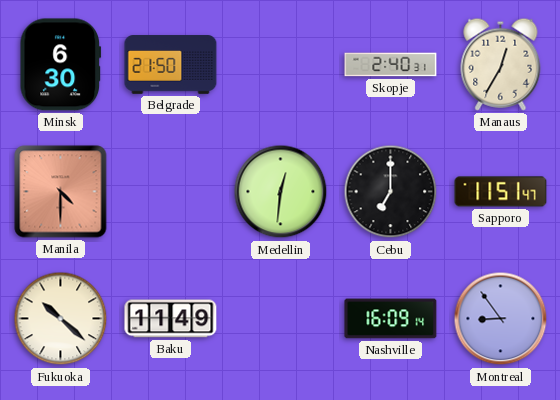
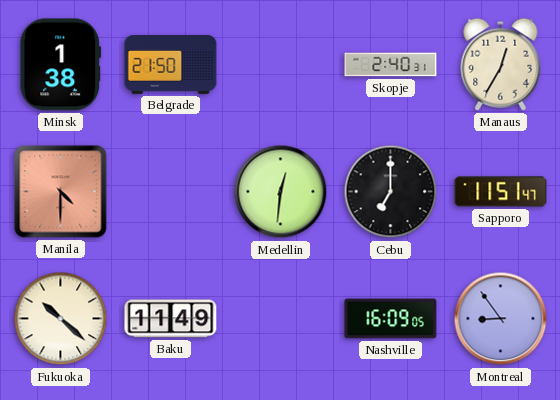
Minsk: 6:30 -> 1:38
Nashville: 16:09:14 -> 16:09:05
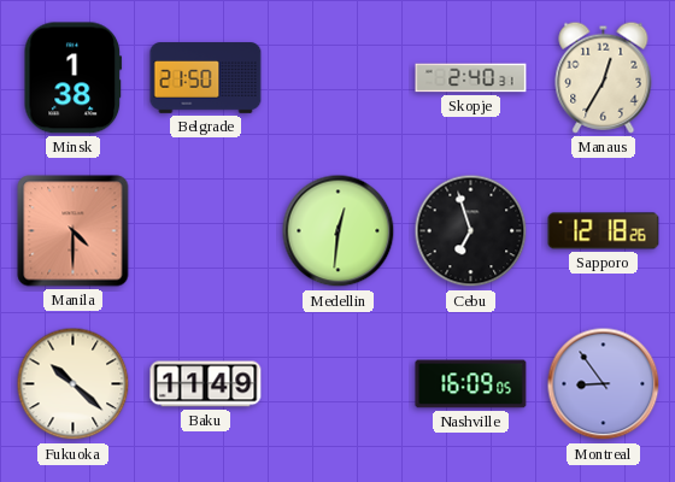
Cebu: 7:00 -> 6:57
Sapporo: 11:51 -> 12:18
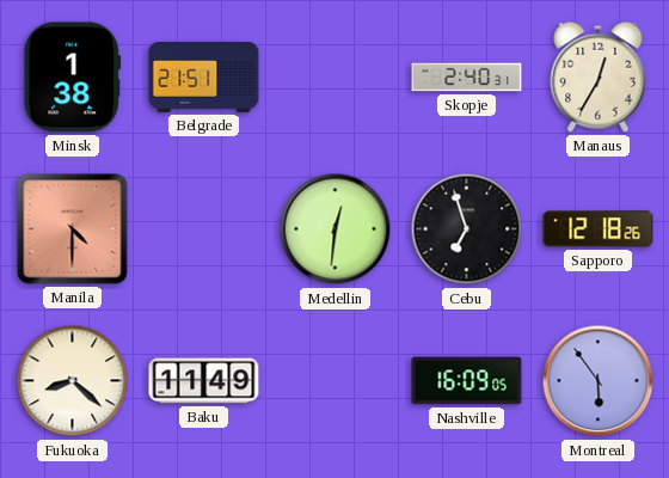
Belgrade: 21:50 -> 21:51
Fukuoka: 10:22 -> 8:22
Montreal: 8:54 -> 5:54
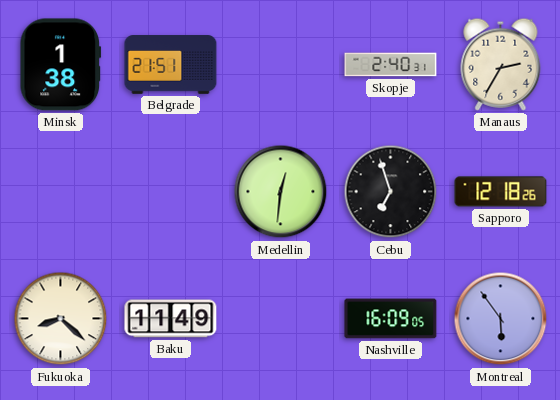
Manaus: 12:35 -> 2:35
Manila: 4:30 -> none
